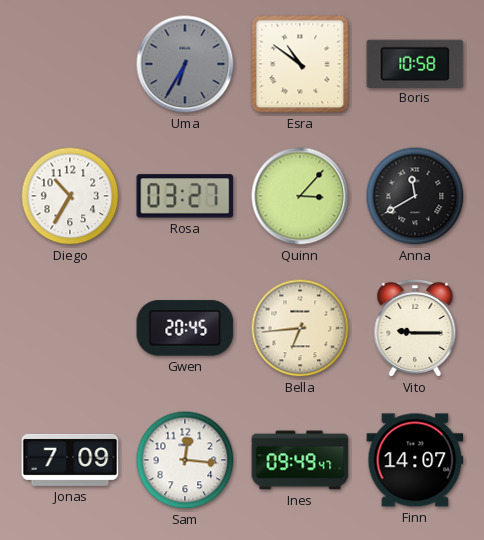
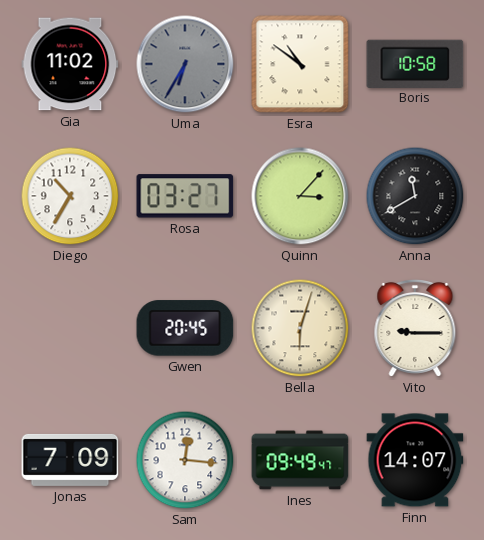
Gia: none -> 11:02
Bella: 6:44 -> 6:03
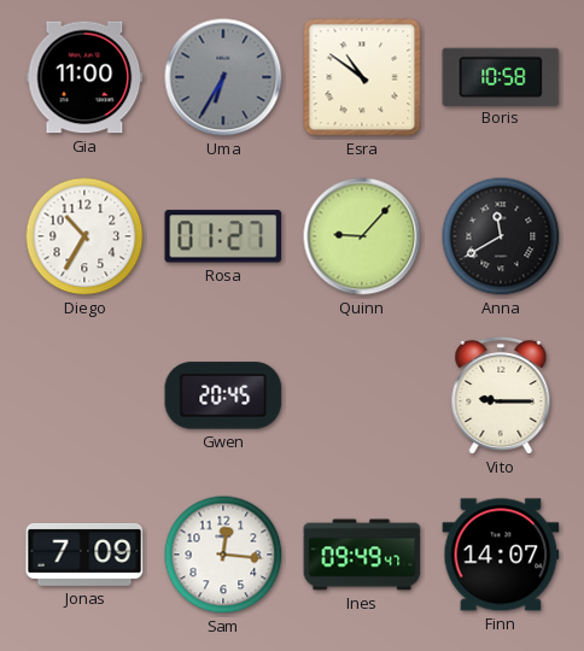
Gia: 11:02 -> 11:00
Rosa: 03:27 -> 01:27
Quinn: 3:07 -> 9:07
Bella: 6:03 -> none
